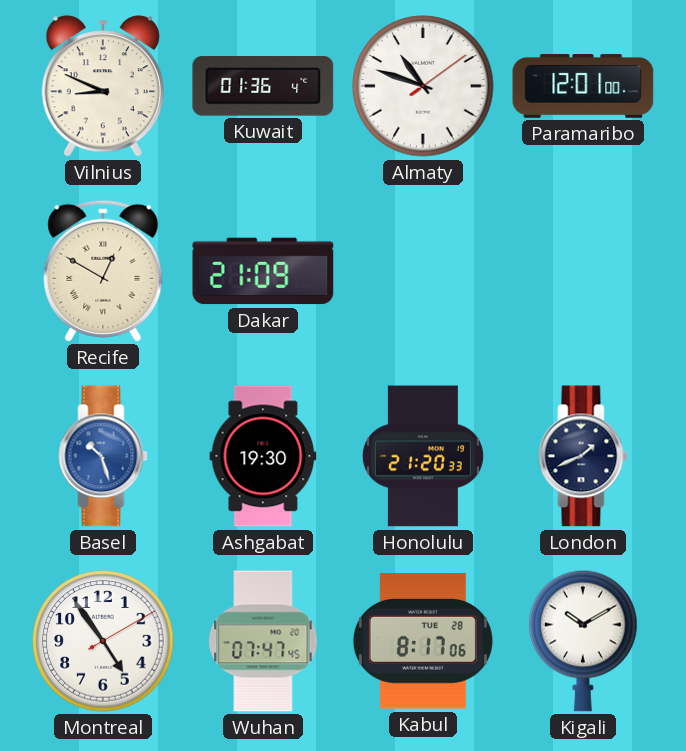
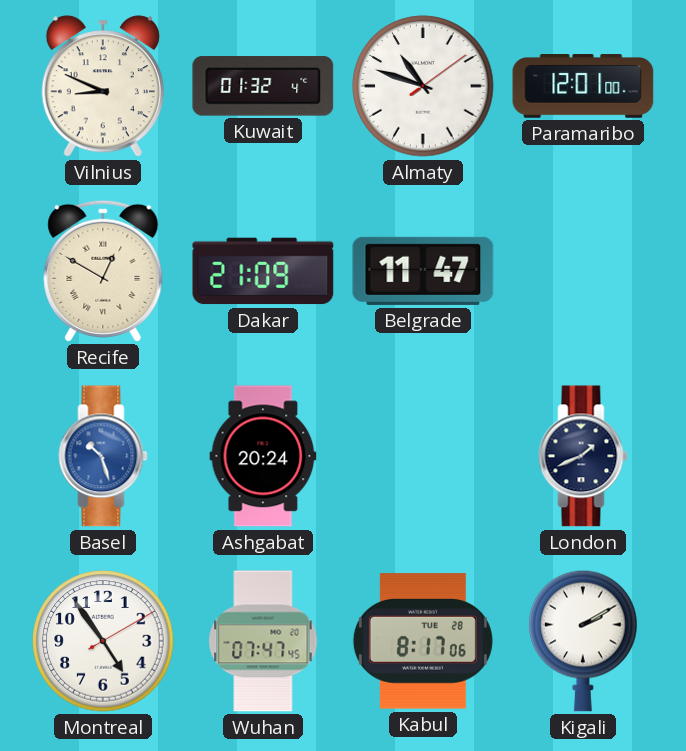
Kuwait: 01:36 -> 01:32
Belgrade: none -> 11:47
Ashgabat: 19:30 -> 20:24
Honolulu: 21:20 -> none
Kigali: 10:10 -> 2:10
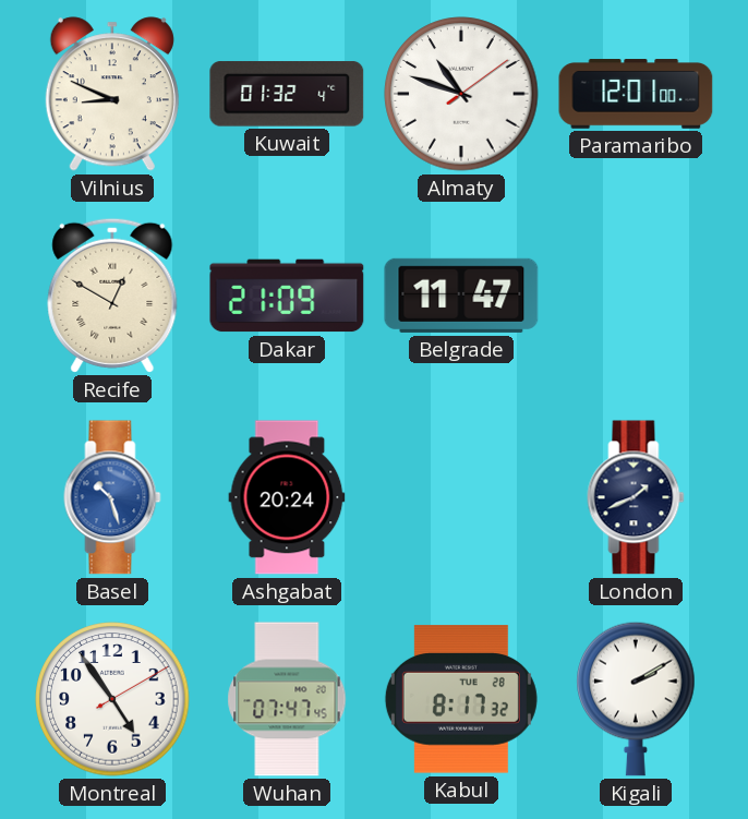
Kabul: 8:17:06 -> 8:17:32
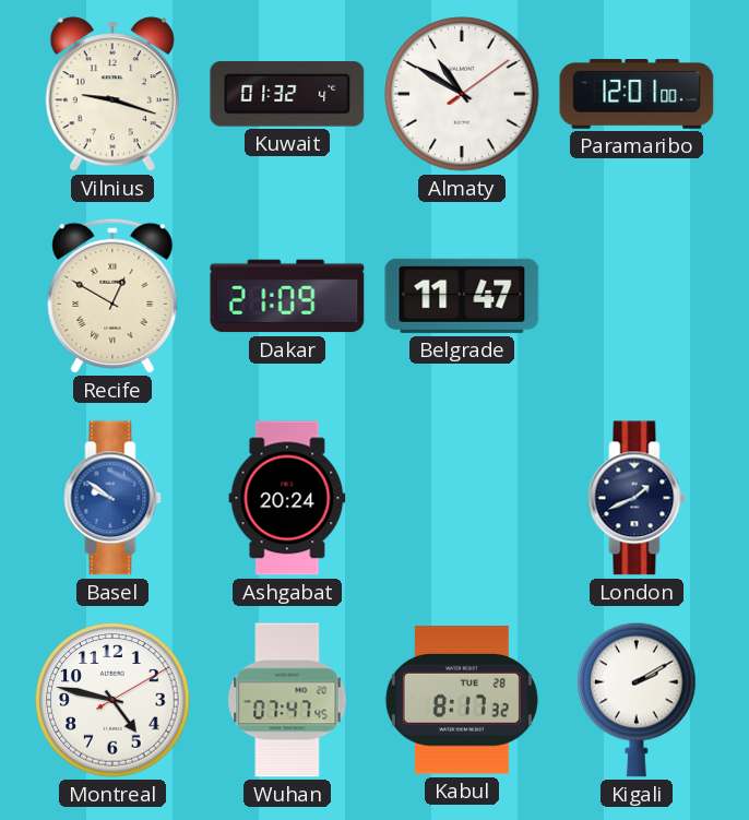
Vilnius: 8:49 -> 9:18
Almaty: 10:48 -> 10:50
Basel: 10:27 -> 9:51
Montreal: 4:54 -> 4:47
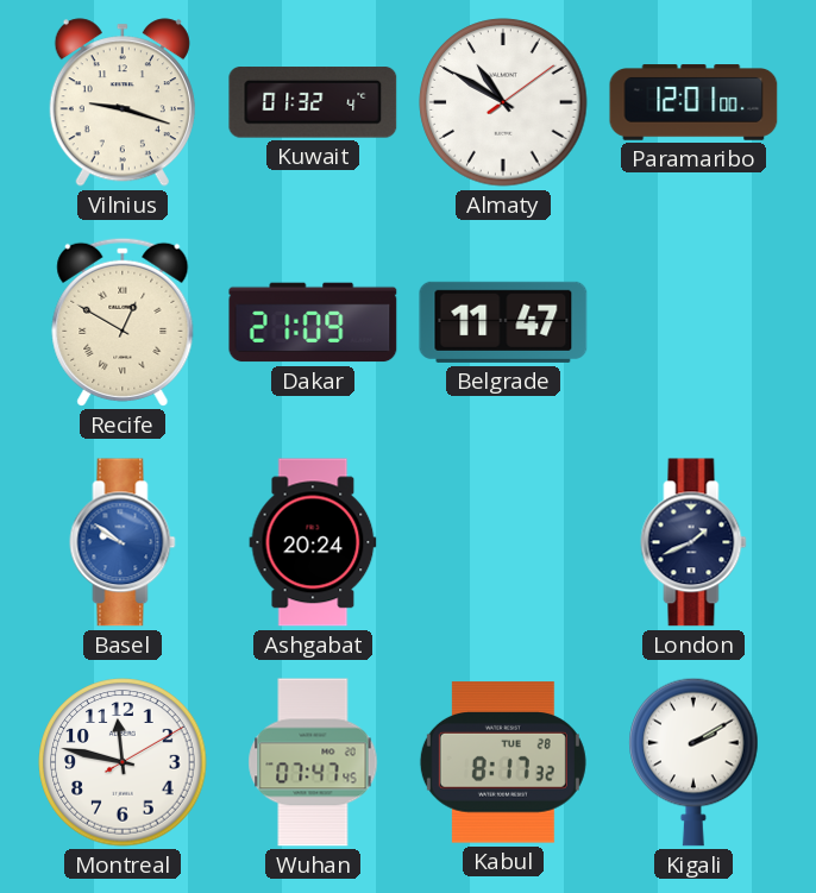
Montreal: 4:47 -> 11:47
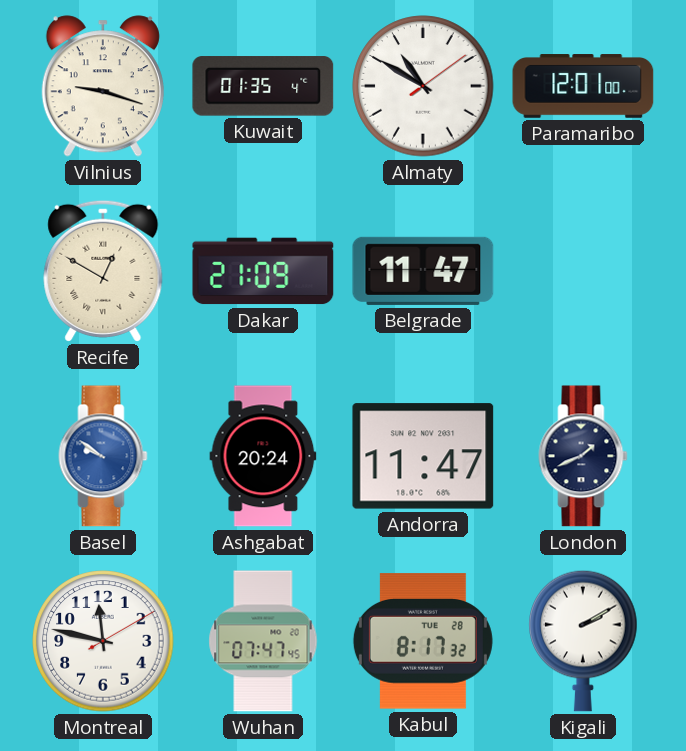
Kuwait: 01:32 -> 01:35
Andorra: none -> 11:47
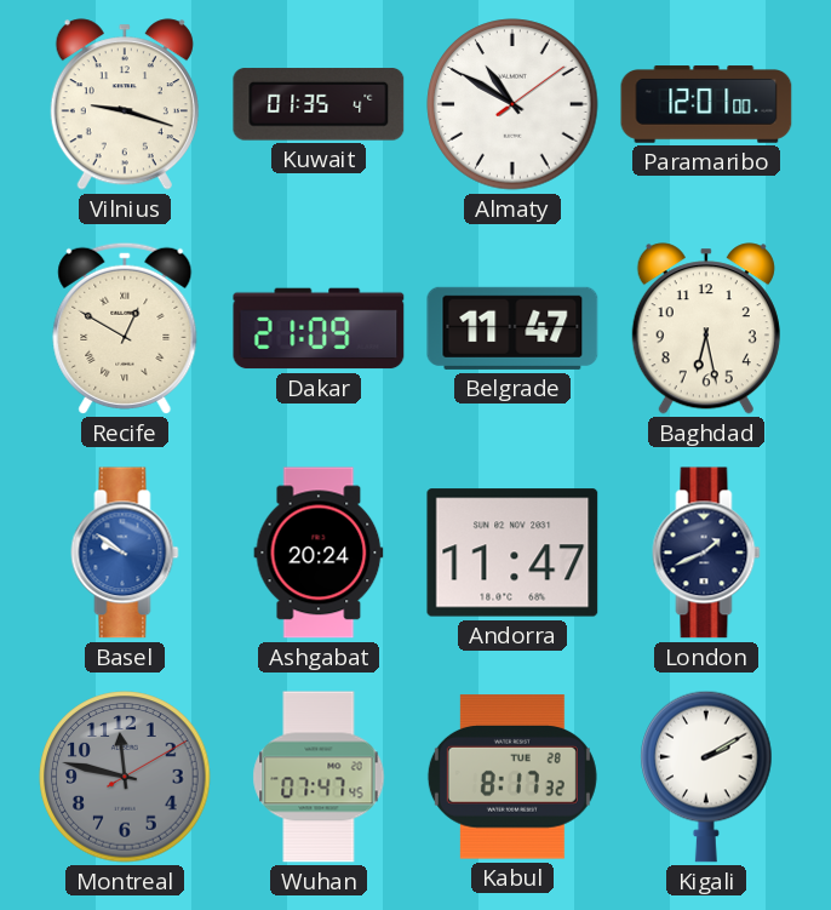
Baghdad: none -> 6:28
Montreal dial: white -> grey
